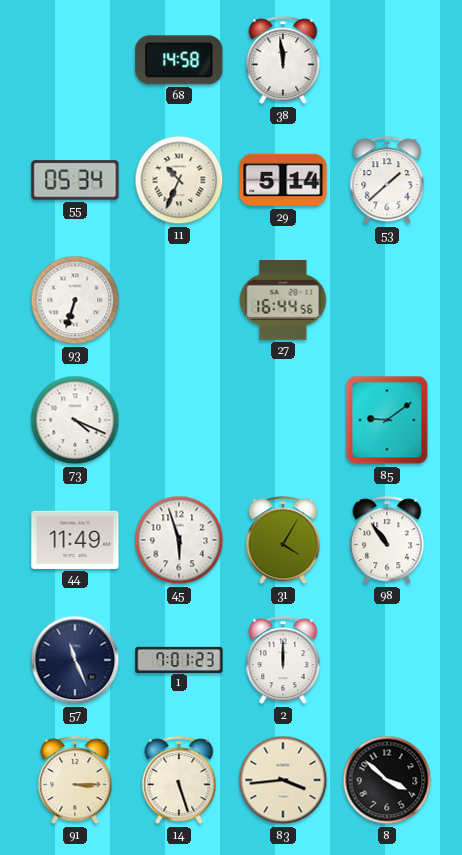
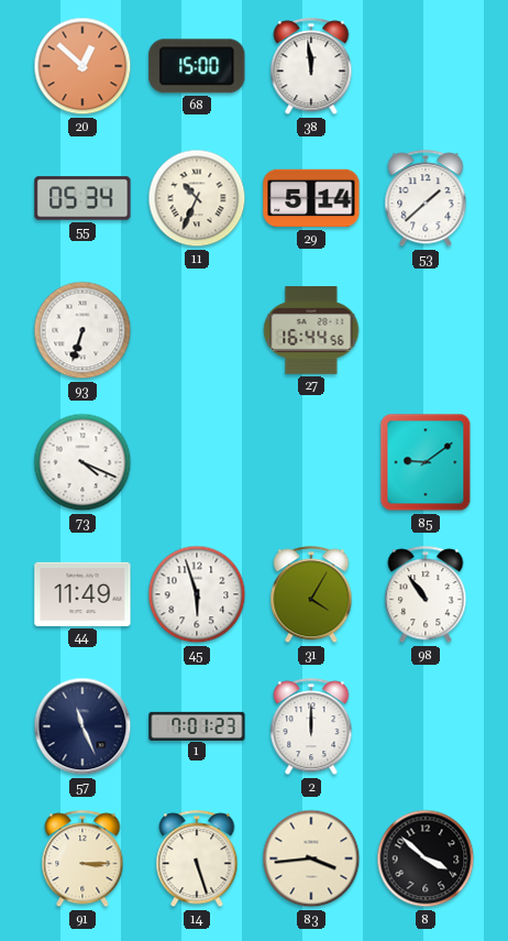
20: none -> 12:52
68: 14:58 -> 15:00
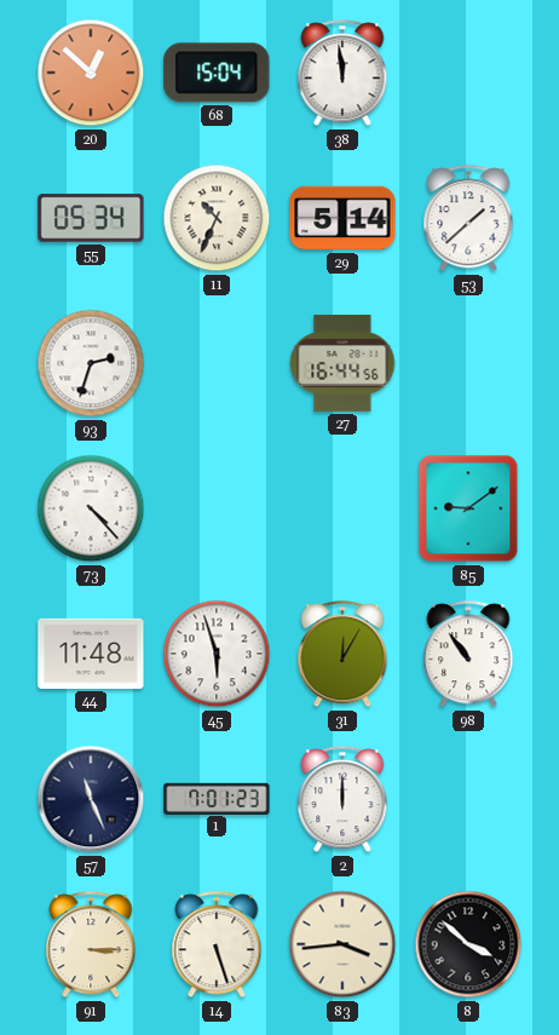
68: 15:00 -> 15:04
93: 6:33 -> 2:33
73: 4:19 -> 4:23
44: 11:49 -> 11:48
31: 4:05 -> 12:05
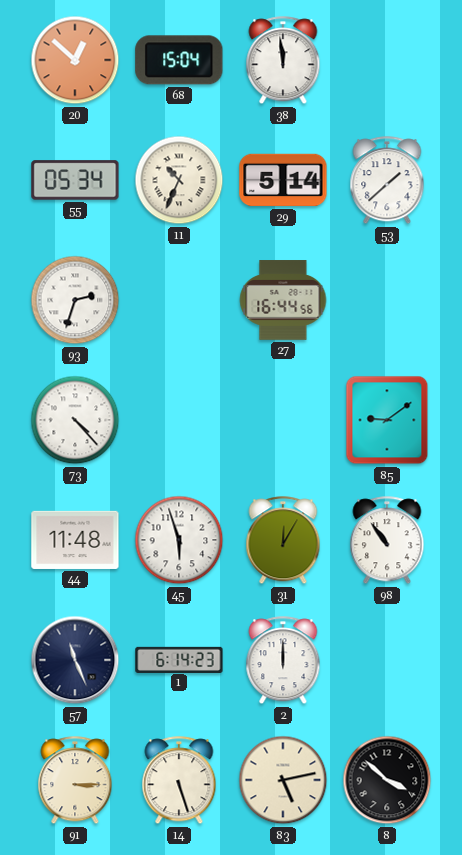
1: 7:01 -> 6:14
83: 3:44 -> 5:13
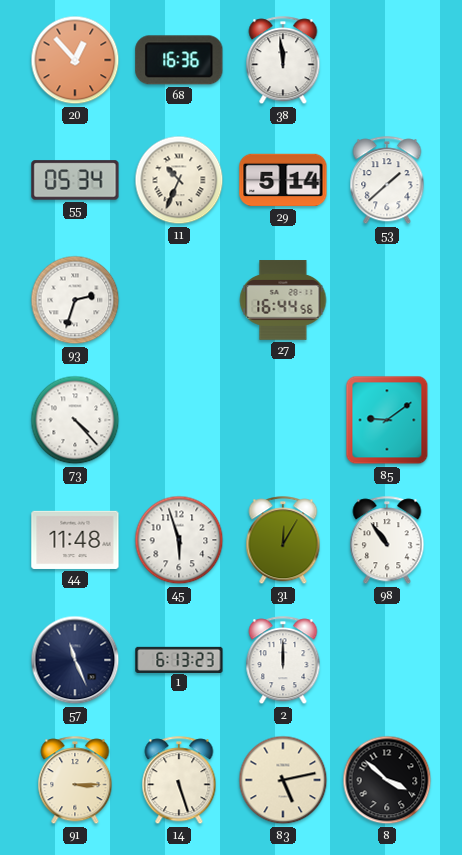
20: 12:52 -> 12:53
68: 15:04 -> 16:36
1: 6:14 -> 6:13
